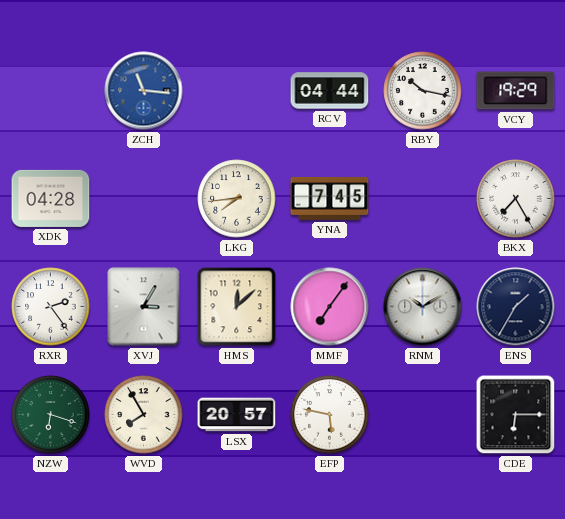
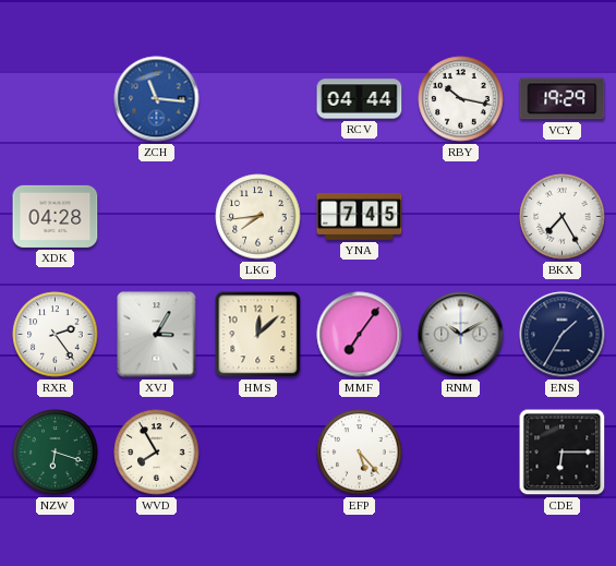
LSX: 20:57 -> none
EFP: 5:47 -> 5:23
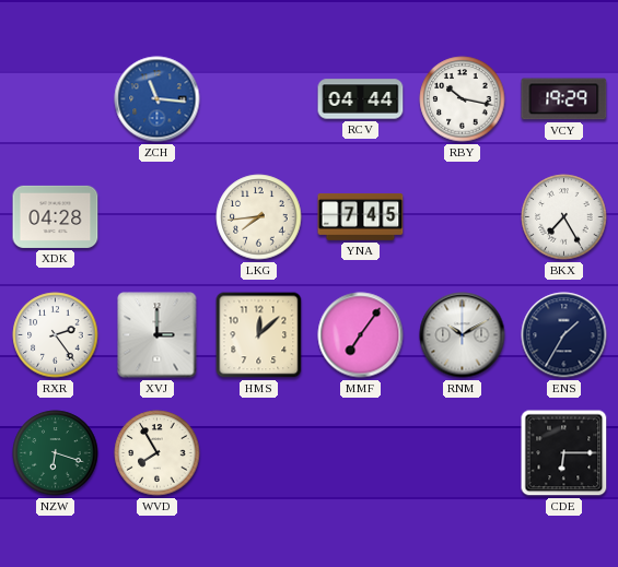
XVJ: 3:05 -> 3:00
EFP: 5:23 -> none
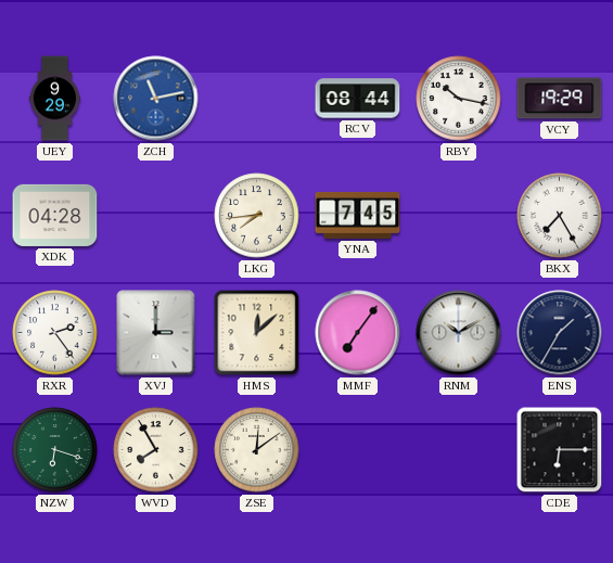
UEY: none -> 9:29
ZCH: 11:16 -> 11:13
RCV: 04:44 -> 08:44
ZSE: none -> 12:09
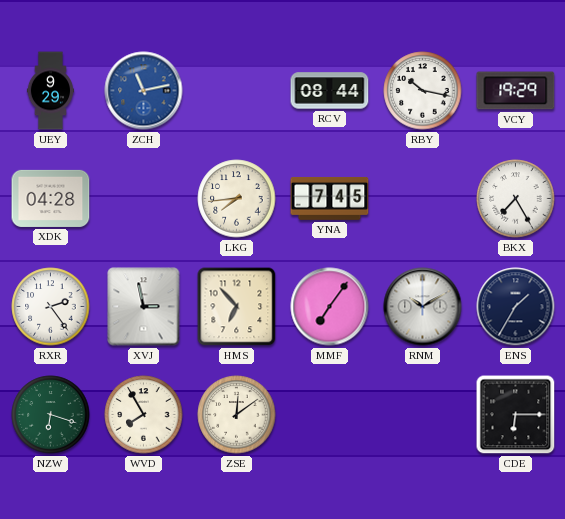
XVJ: 3:00 -> 2:58
HMS: 12:08 -> 6:53
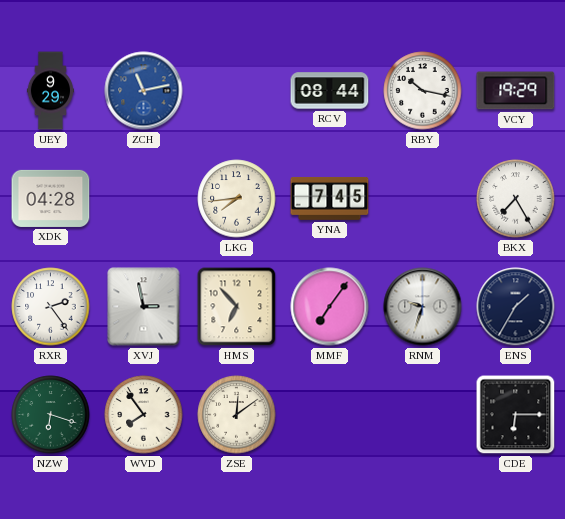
RNM: 10:10 -> 9:33
WVD: 7:55 -> 7:54
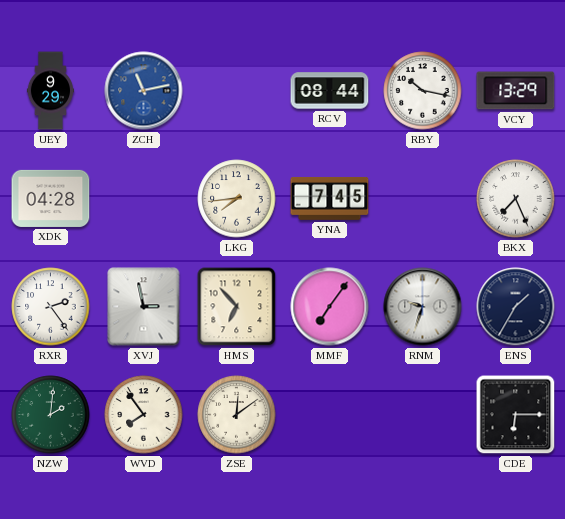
VCY: 19:29 -> 13:29
BKX: 7:25 -> 7:26
NZW: 6:18 -> 2:01
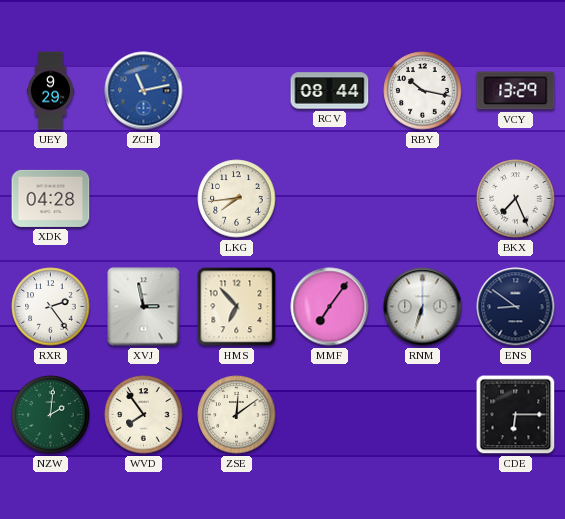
YNA: 7:45 -> none
RNM: 9:33 -> 6:33
ENS: 1:35 -> 8:51
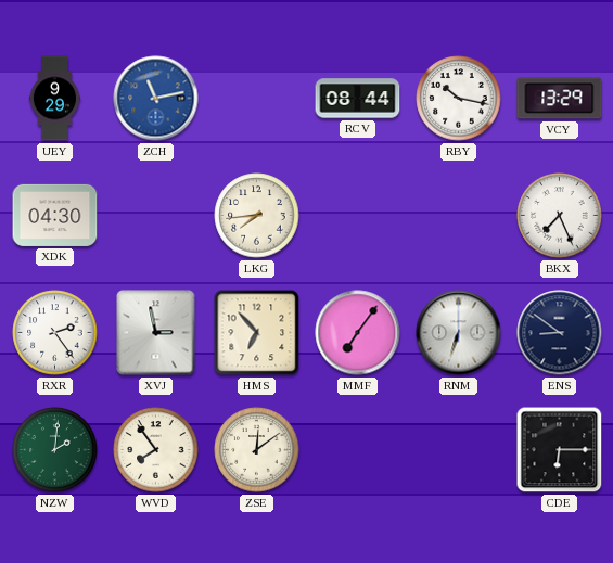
XDK: 04:28 -> 04:30
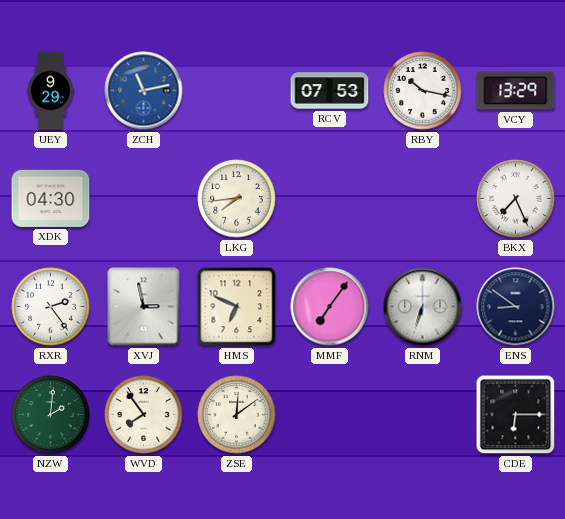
RCV: 08:44 -> 07:53
HMS: 6:53 -> 6:49
